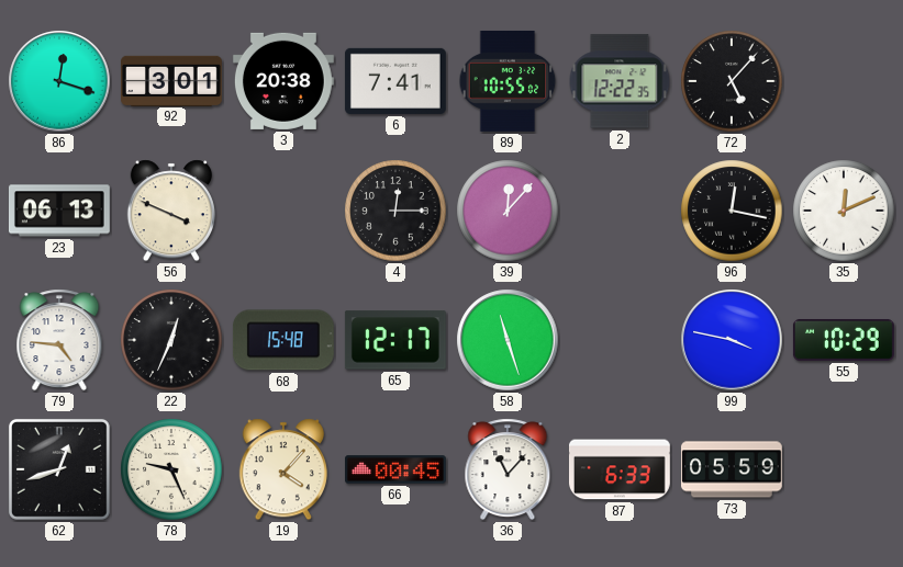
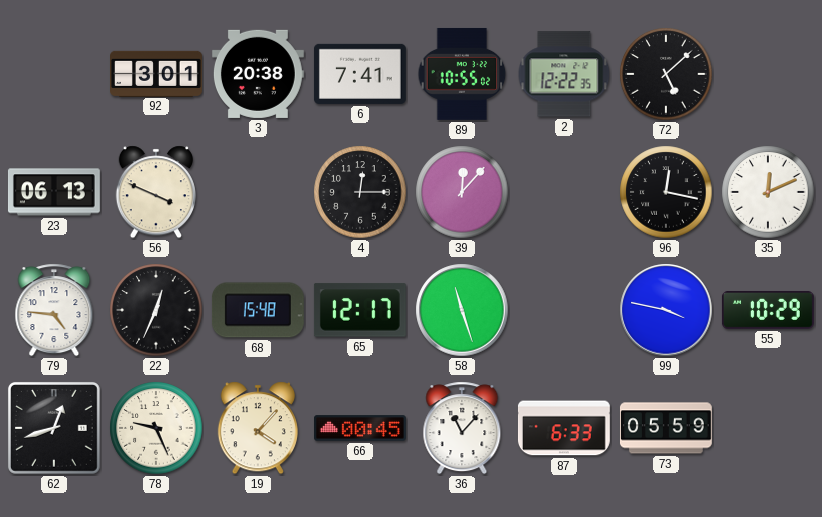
86: 12:18 -> none
72: 5:07 -> 5:08
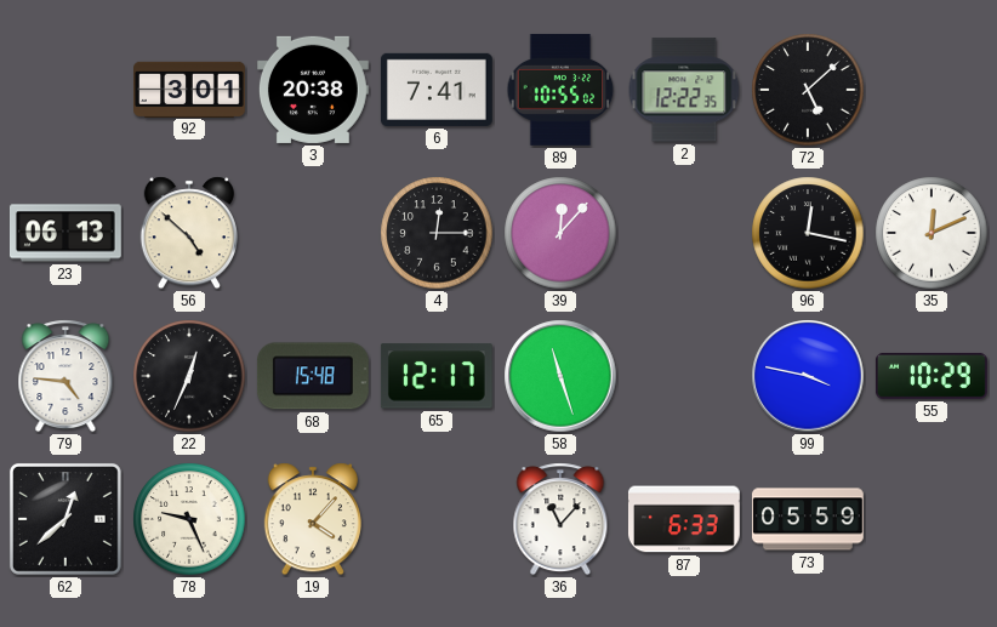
56: 3:49 -> 4:52
62: 12:42 -> 12:38
66: 00:45 -> none
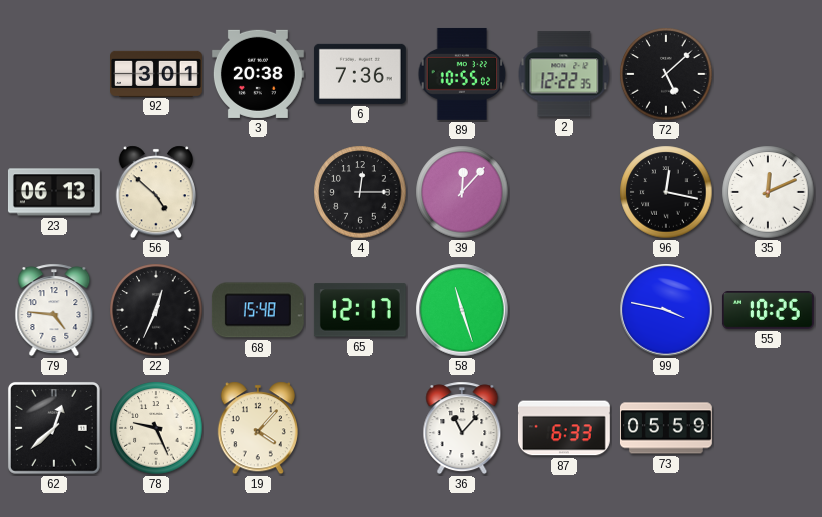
6: 7:41 -> 7:36
55: 10:29 -> 10:25
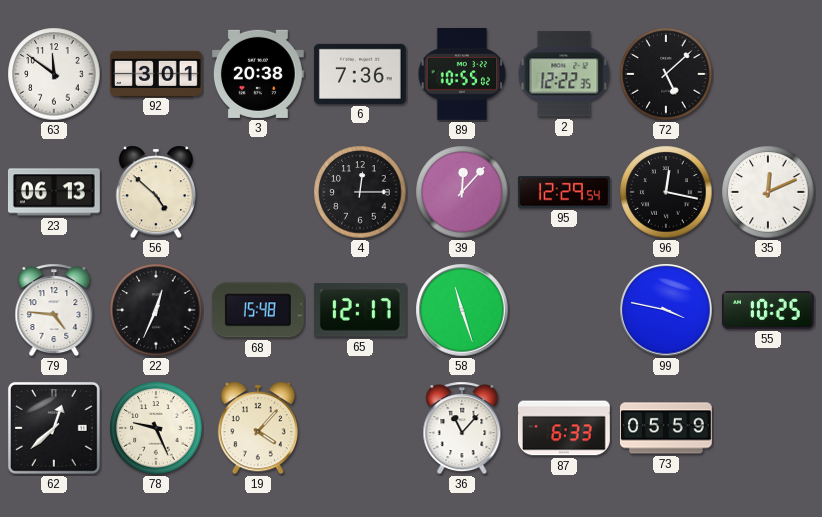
63: none -> 11:51
95: none -> 12:29
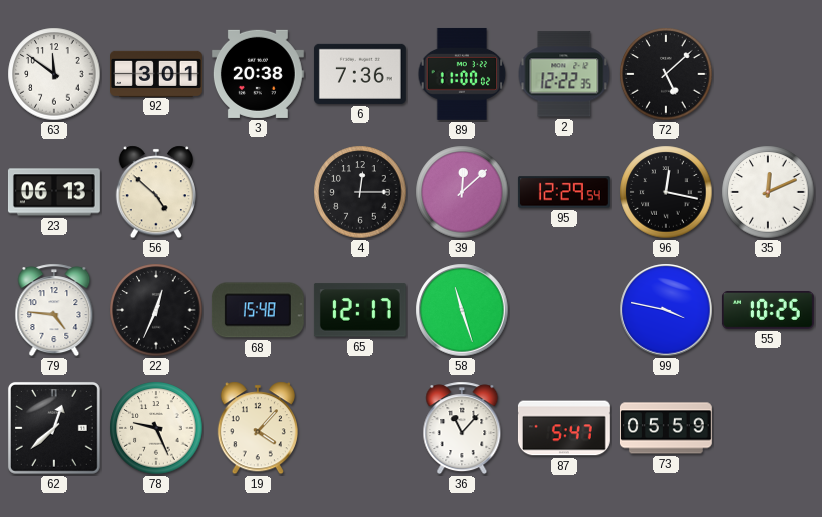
89: 10:55 -> 11:00
39: 12:07 -> 12:08
87: 6:33 -> 5:47
